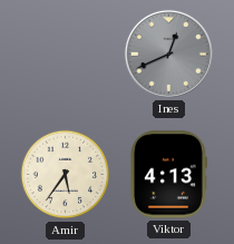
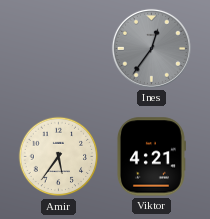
Ines: 12:41 -> 12:36
Viktor: 4:13 -> 4:21
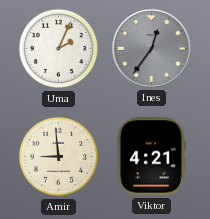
Uma: none -> 2:04
Amir: 5:36 -> 8:59
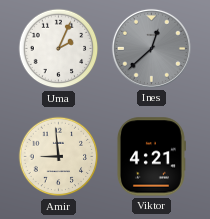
Ines: 12:36 -> 12:38
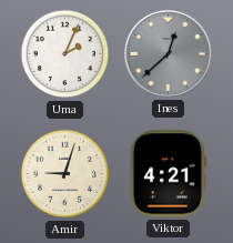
Amir: 8:59 -> 9:03
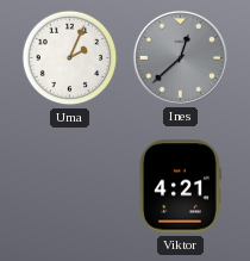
Amir: 9:03 -> none
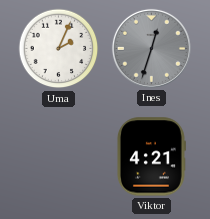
Ines: 12:38 -> 12:33
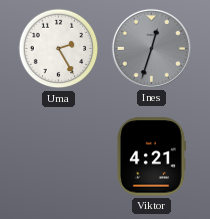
Uma: 2:04 -> 2:25
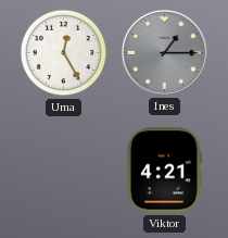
Uma: 2:25 -> 12:25
Ines: 12:33 -> 1:15
